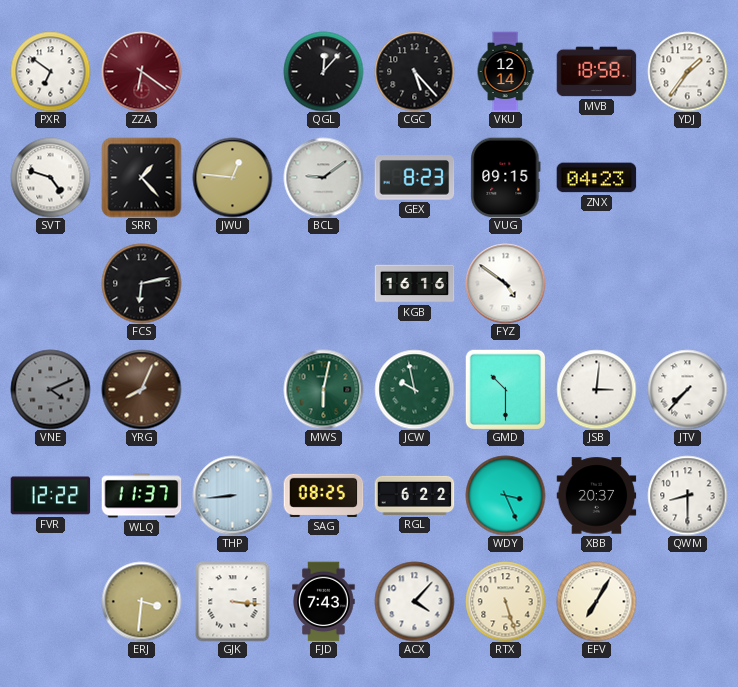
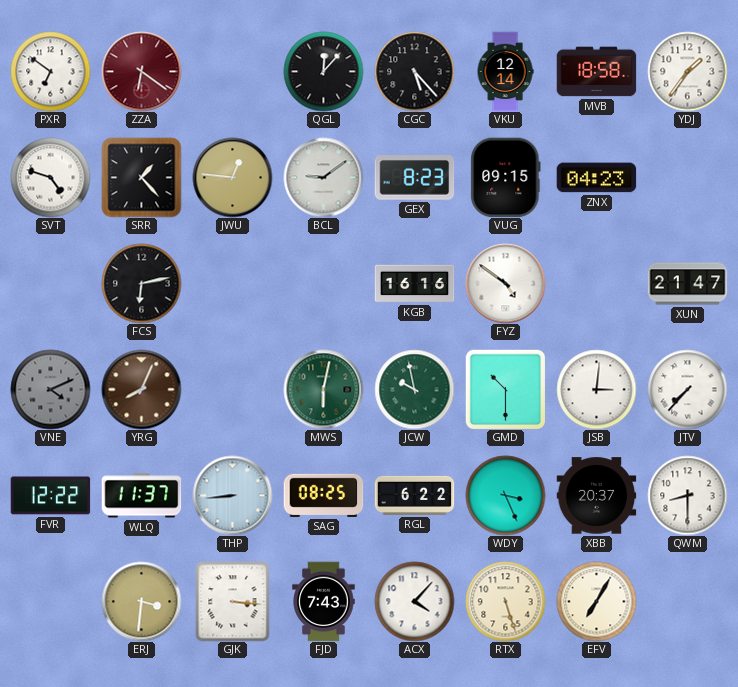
XUN: none -> 21:47
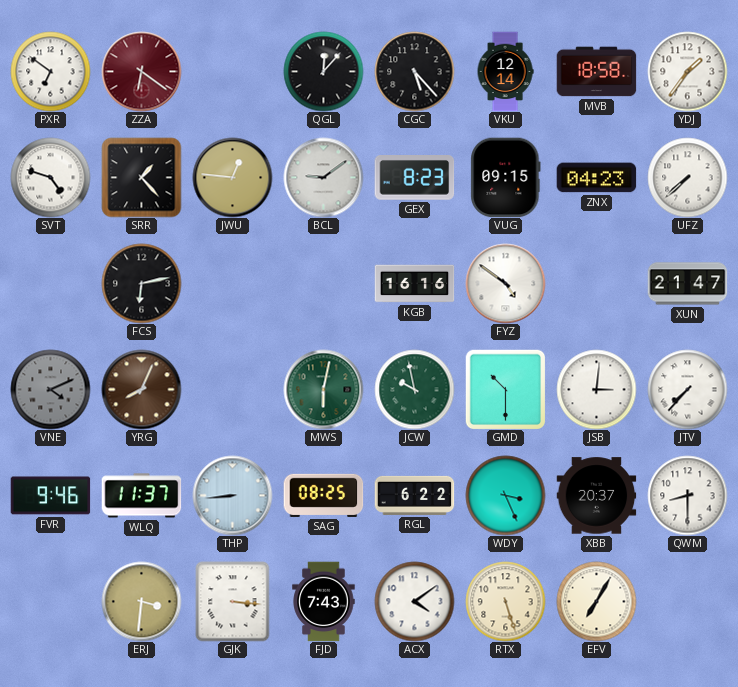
UFZ: none -> 7:38
FVR: 12:22 -> 9:46
ACX: 4:07 -> 4:09
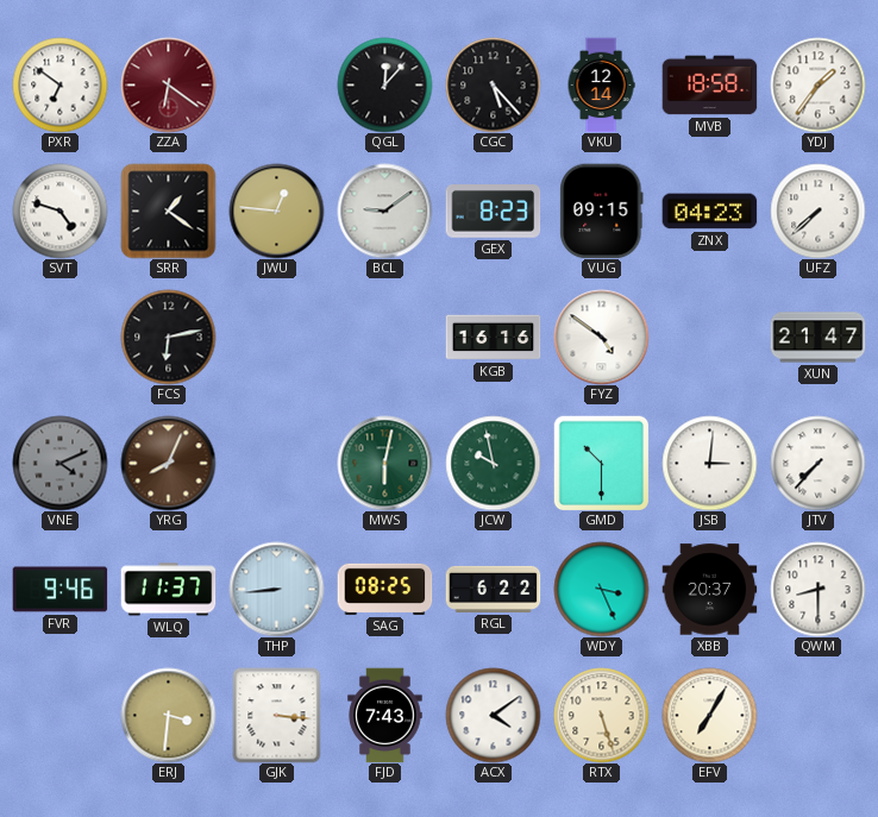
SRR: 1:23 -> 1:21
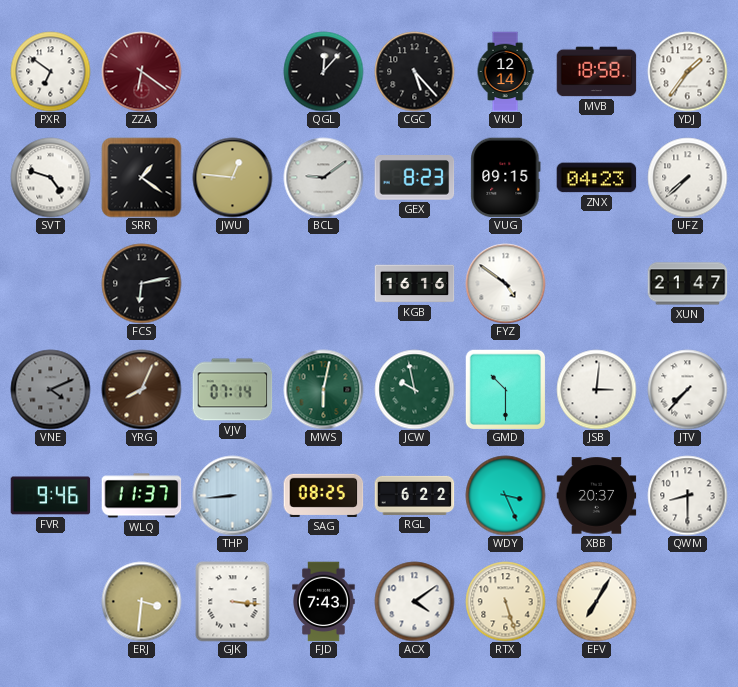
VJV: none -> 07:14
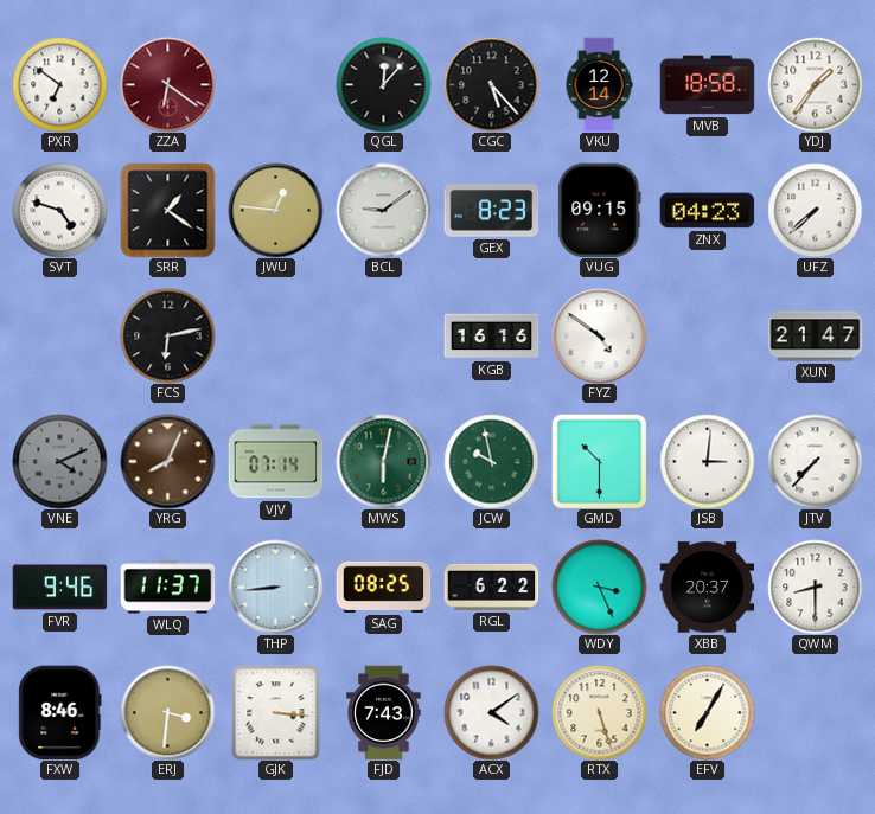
FXW: none -> 8:46
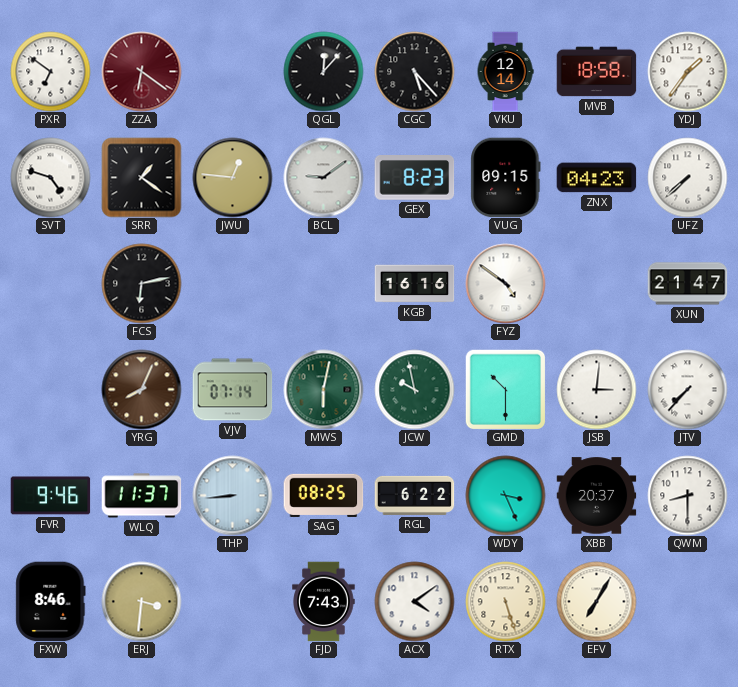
VNE: 4:11 -> none
GJK: 3:16 -> none
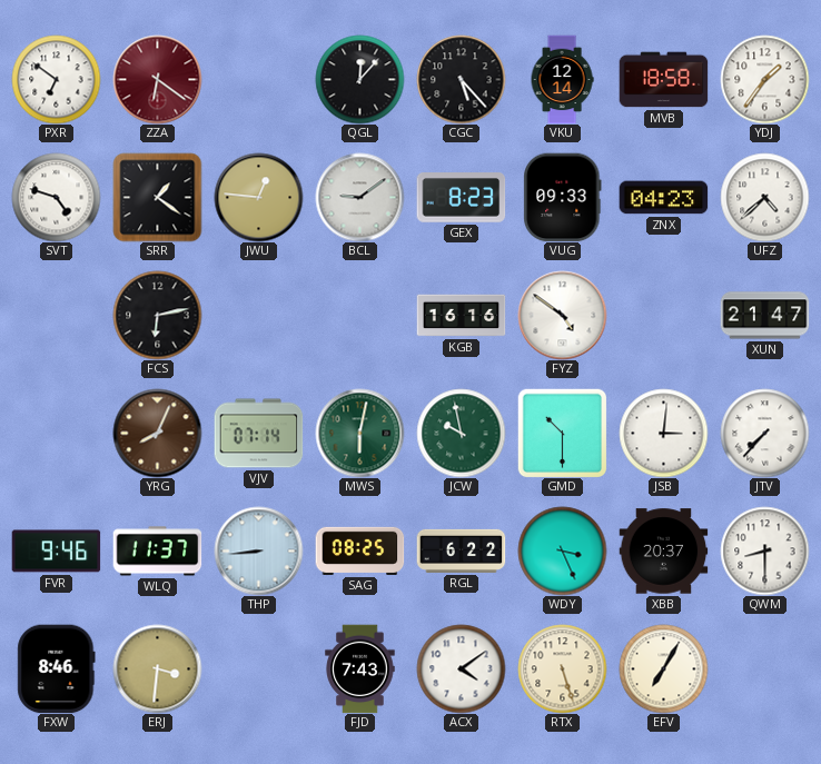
VUG: 09:15 -> 09:33
UFZ: 7:38 -> 4:38
